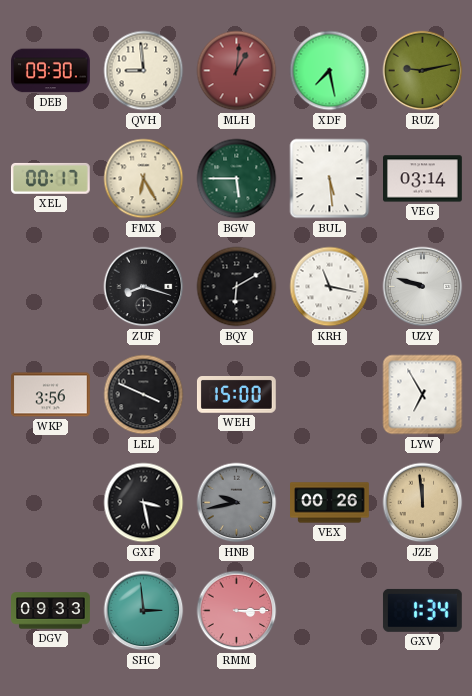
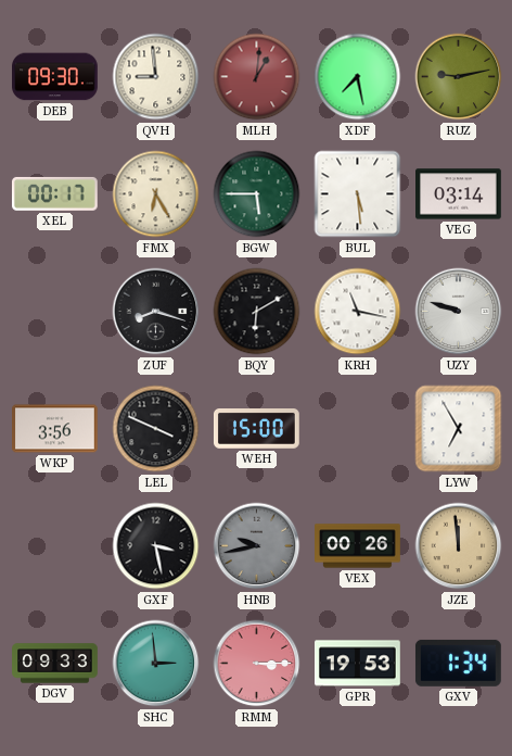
GPR: none -> 19:53
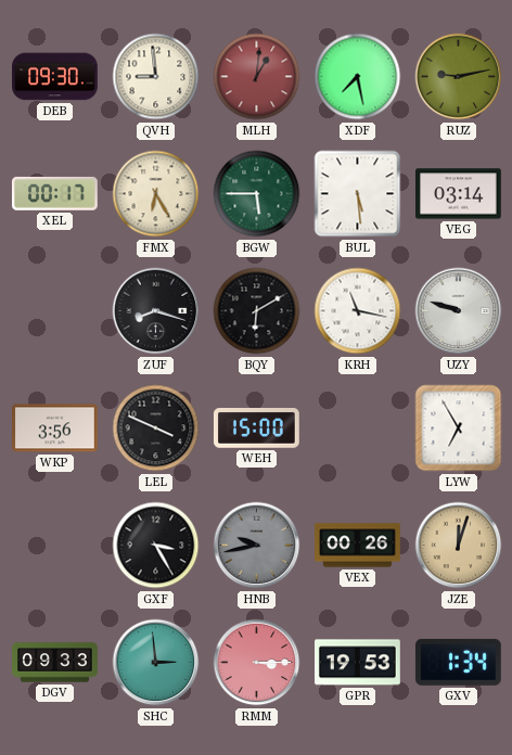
GXF: 3:28 -> 3:25
JZE: 11:59 -> 12:03
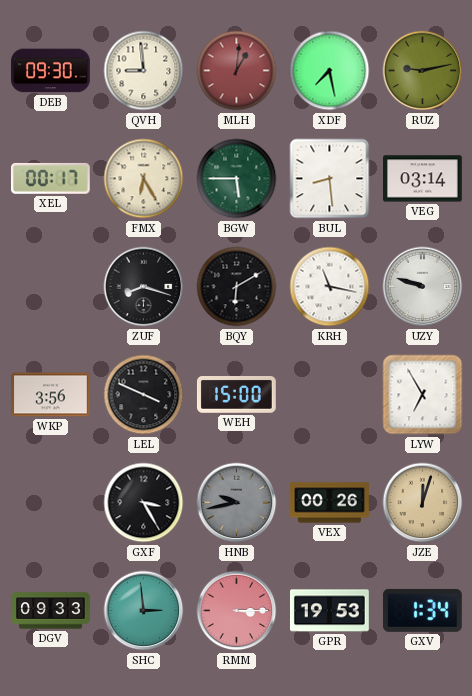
BUL: 5:29 -> 8:29
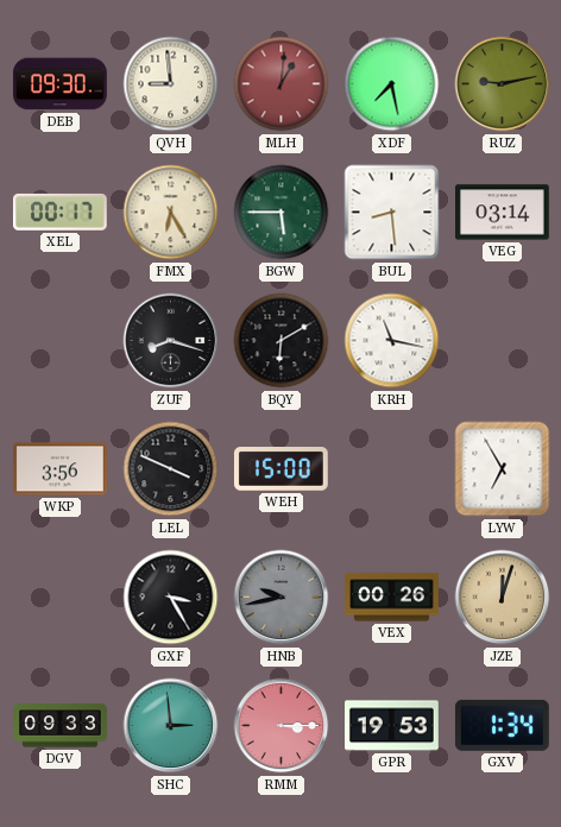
UZY: 9:48 -> none
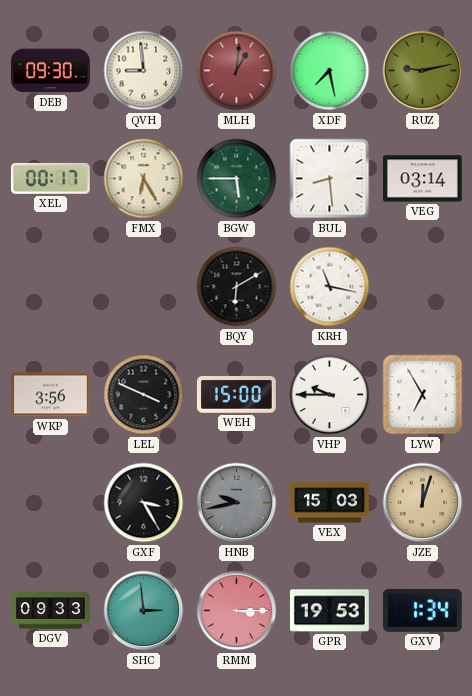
ZUF: 8:18 -> none
VHP: none -> 9:45
VEX: 00:26 -> 15:03
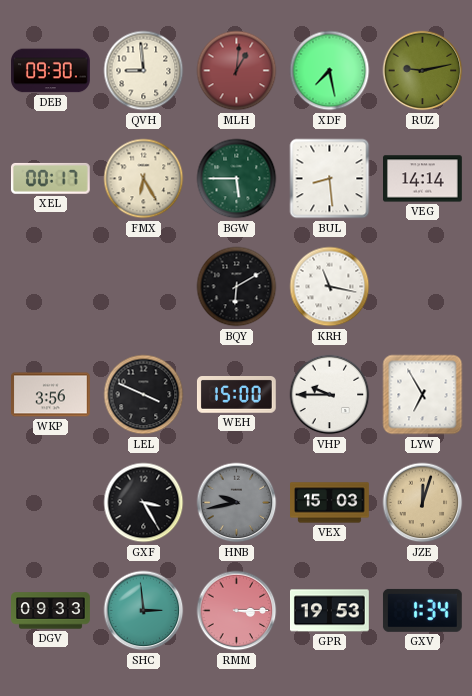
VEG: 03:14 -> 14:14
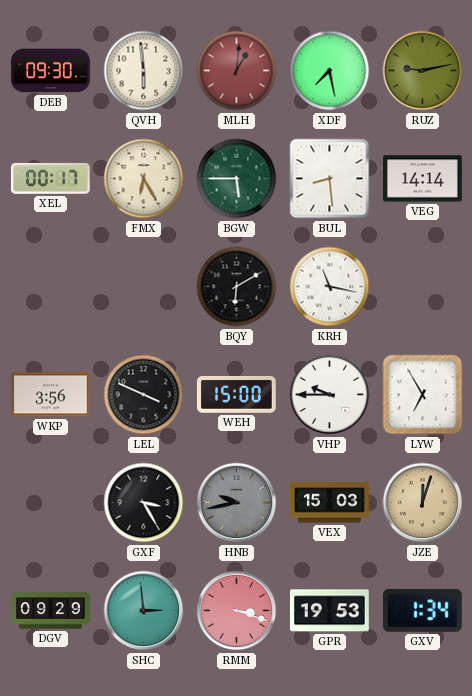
QVH: 8:59 -> 5:59
DGV: 09:33 -> 09:29
RMM: 3:15 -> 3:18
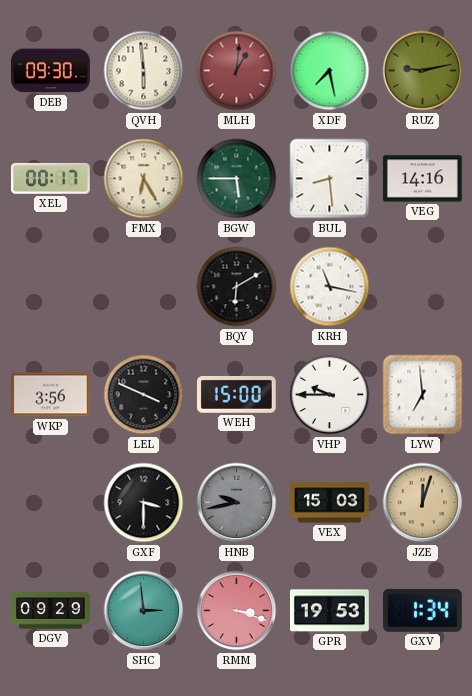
VEG: 14:14 -> 14:16
LYW: 6:55 -> 6:59
GXF: 3:25 -> 3:30
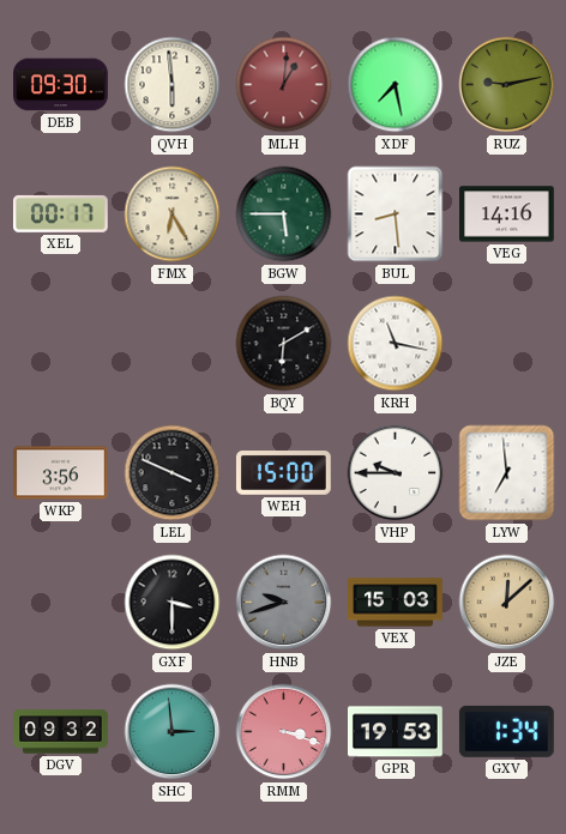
HNB: 9:43 -> 9:42
JZE: 12:03 -> 12:08
DGV: 09:29 -> 09:32
